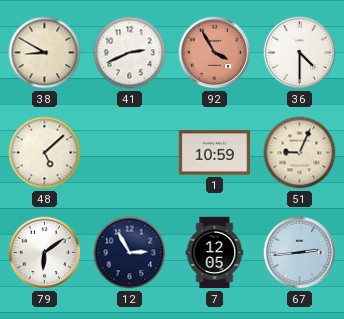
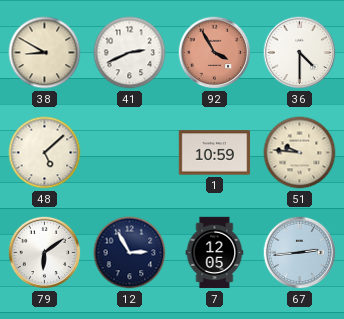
51: 9:04 -> 9:46
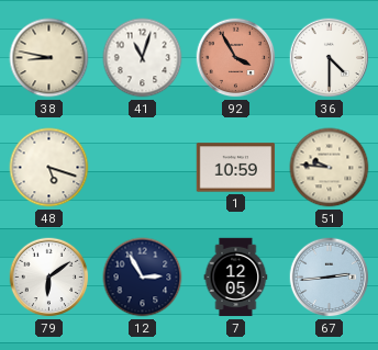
38: 8:50 -> 8:47
41: 2:41 -> 11:03
48: 5:08 -> 5:18
